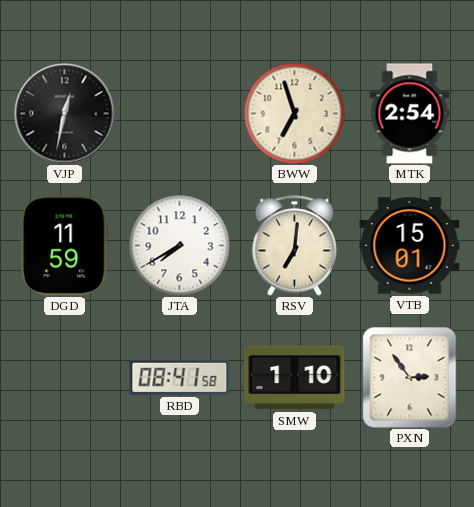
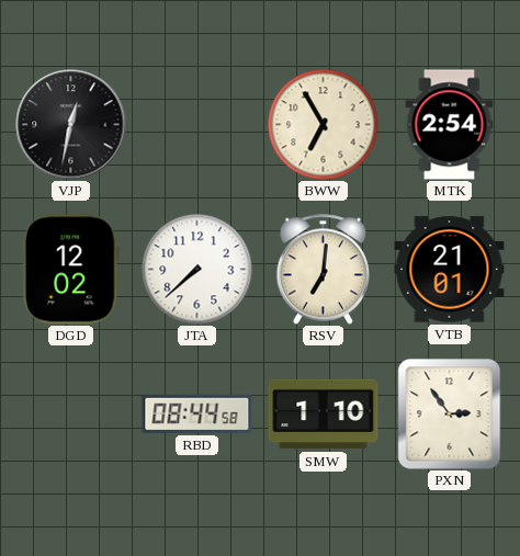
BWW: 6:57 -> 6:55
DGD: 11:59 -> 12:02
JTA: 7:40 -> 7:38
VTB: 15:01 -> 21:01
RBD: 08:41 -> 08:44
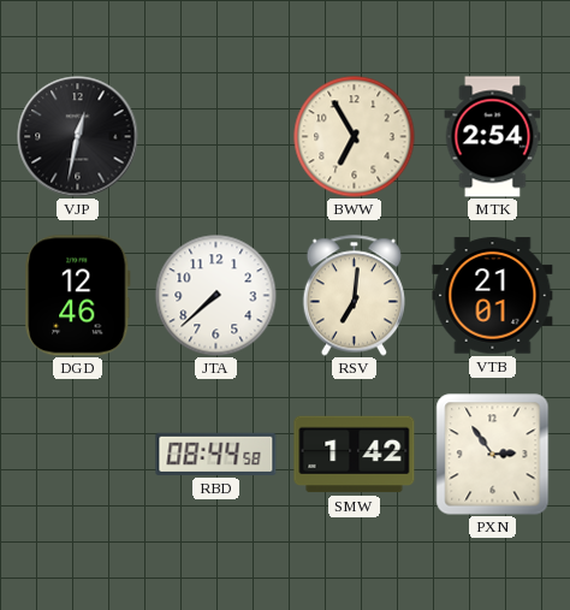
DGD: 12:02 -> 12:46
SMW: 1:10 -> 1:42
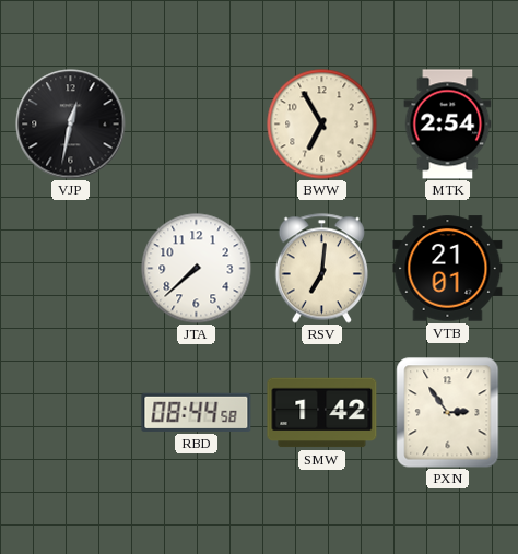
DGD: 12:46 -> none
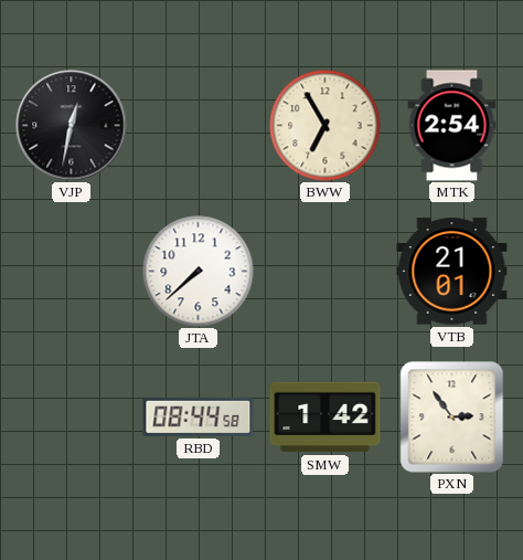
RSV: 7:01 -> none
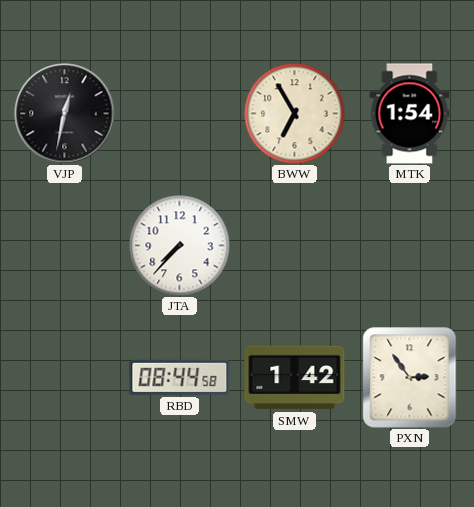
MTK: 2:54 -> 1:54
JTA: 7:38 -> 7:37
VTB: 21:01 -> none
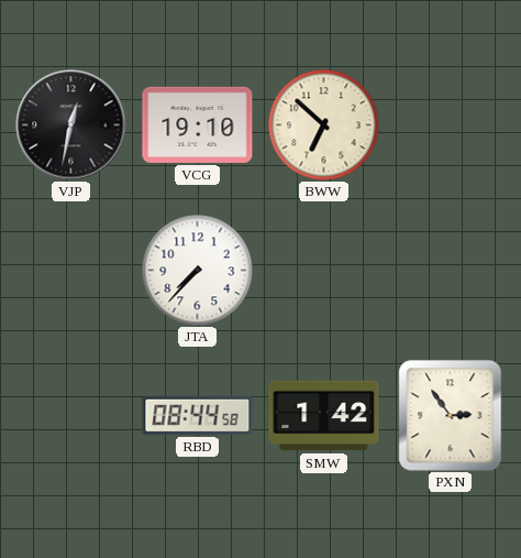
VCG: none -> 19:10
BWW: 6:55 -> 6:52
MTK: 1:54 -> none
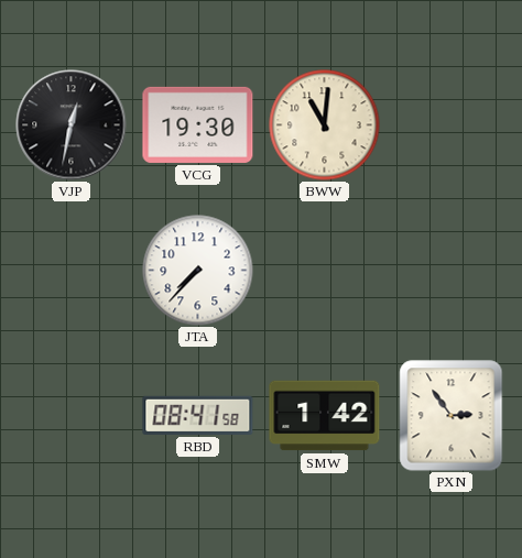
VCG: 19:10 -> 19:30
BWW: 6:52 -> 11:01
RBD: 08:44 -> 08:41
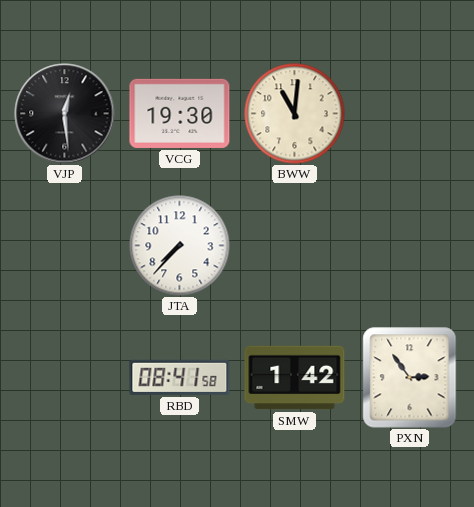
VJP: 12:32 -> 12:29
